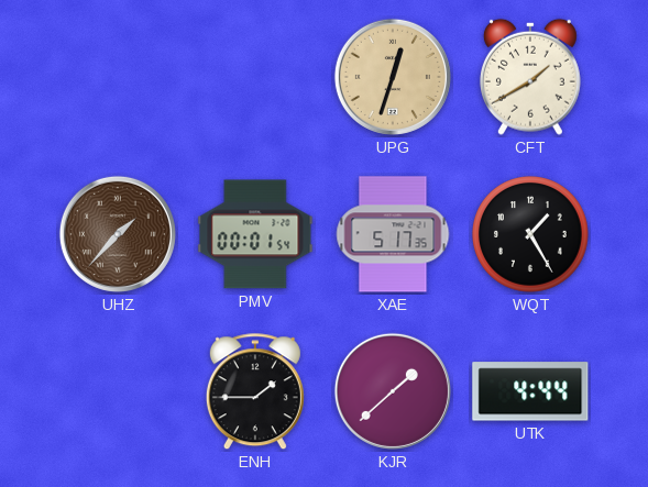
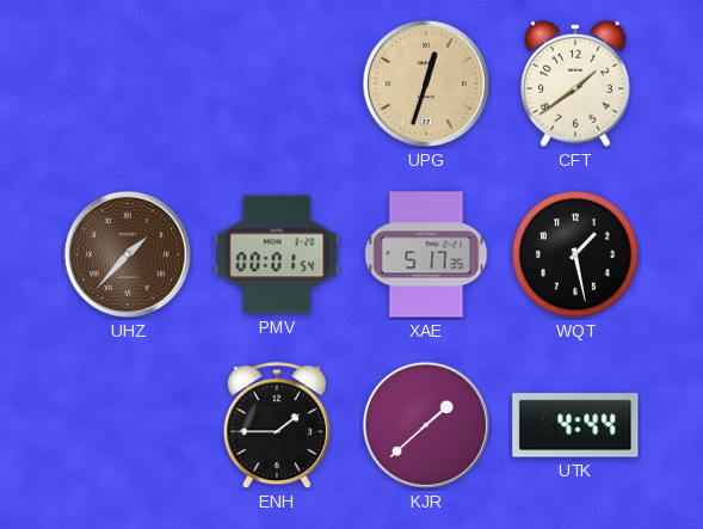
CFT: 1:40 -> 1:39
WQT: 1:25 -> 1:28
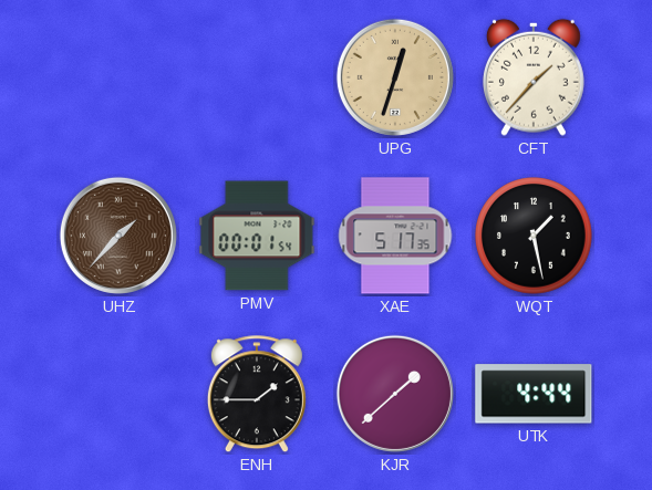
CFT: 1:39 -> 1:37
